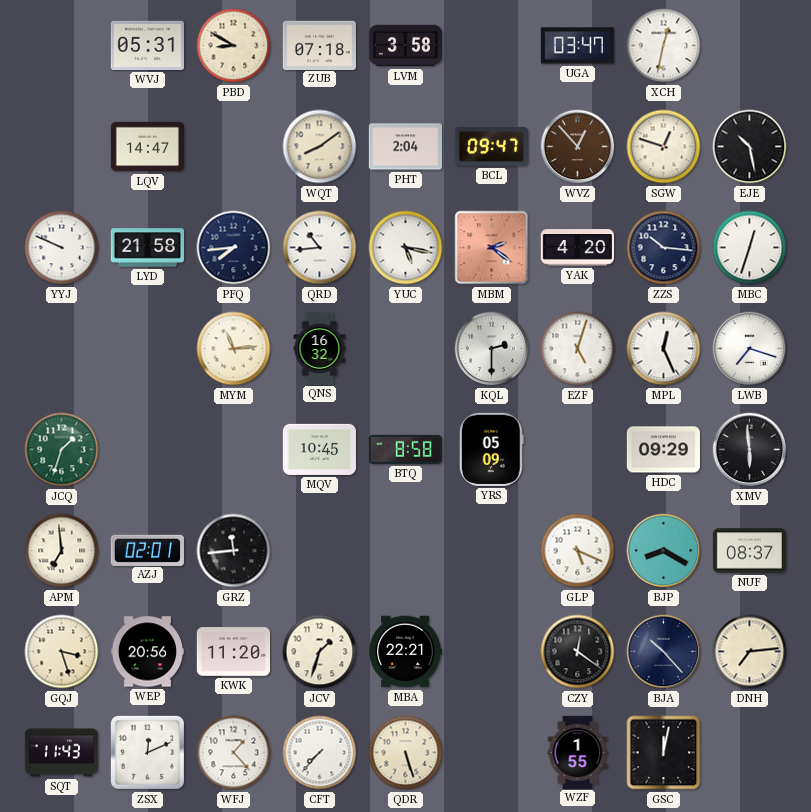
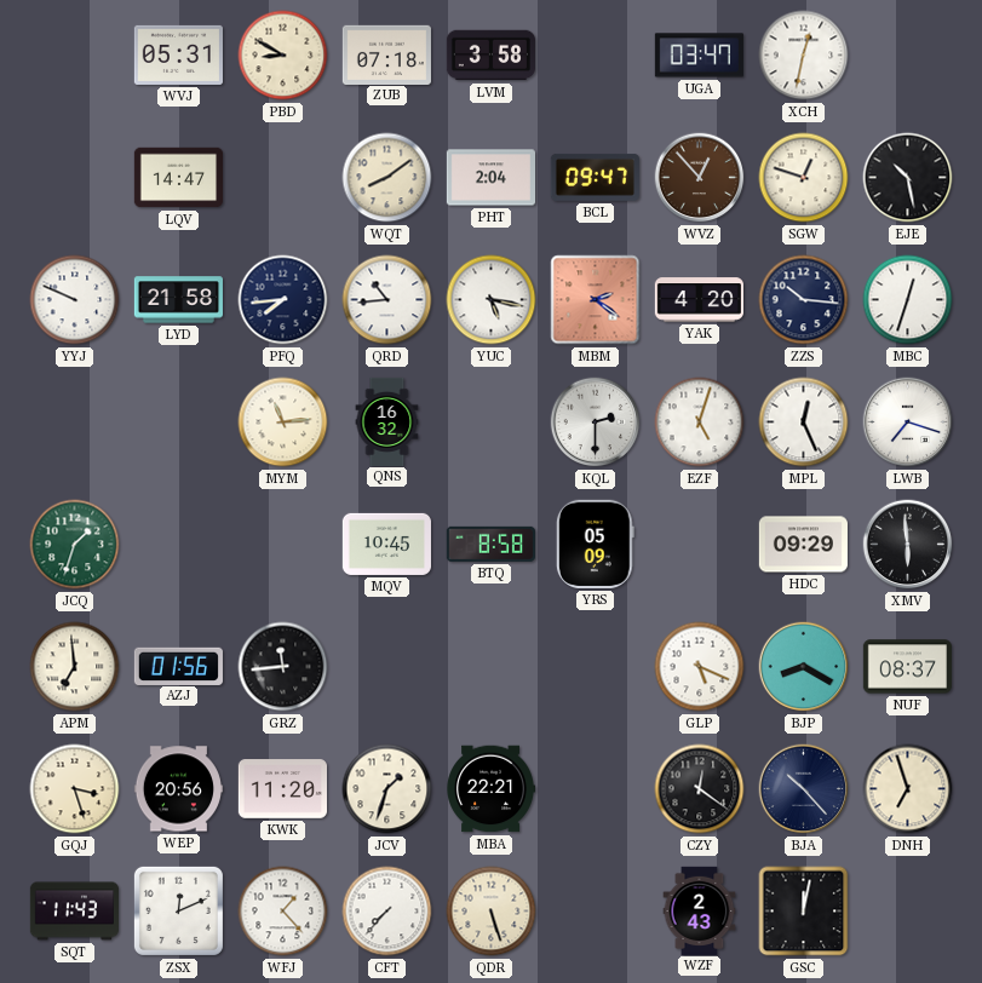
AZJ: 02:01 -> 01:56
DNH: 7:14 -> 6:57
WZF: 1:55 -> 2:43
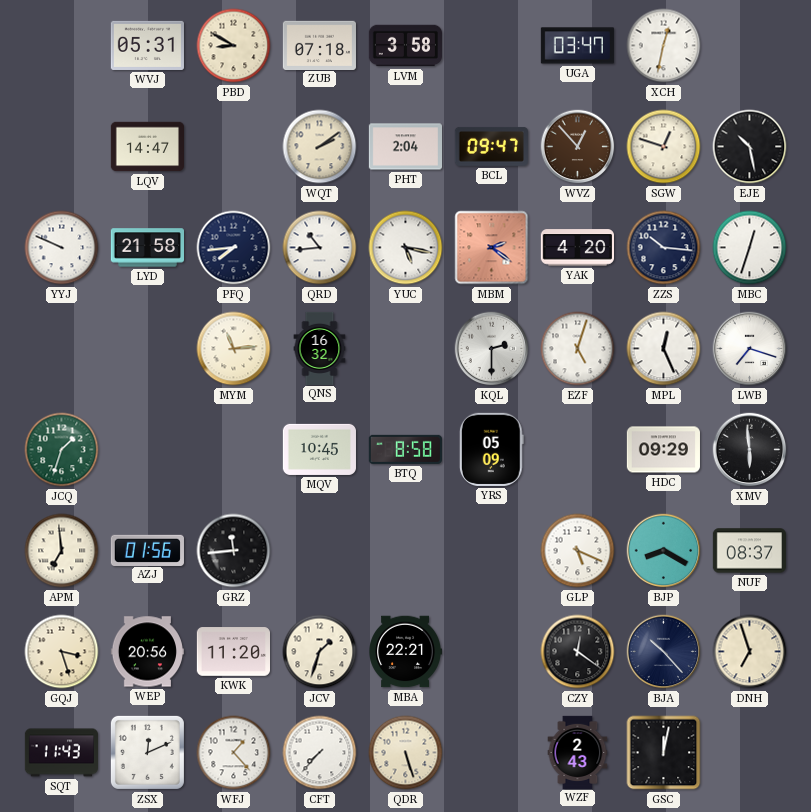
WQT: 8:09 -> 2:09
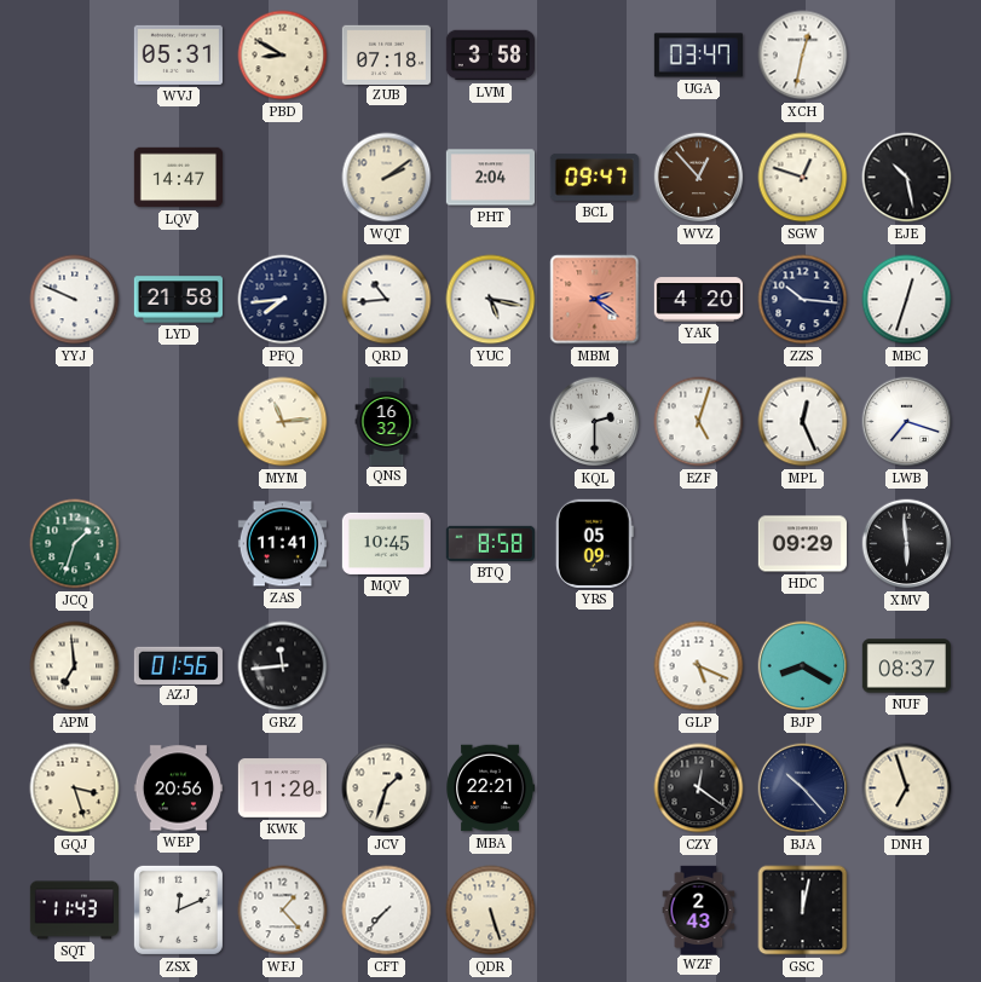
ZAS: none -> 11:41
